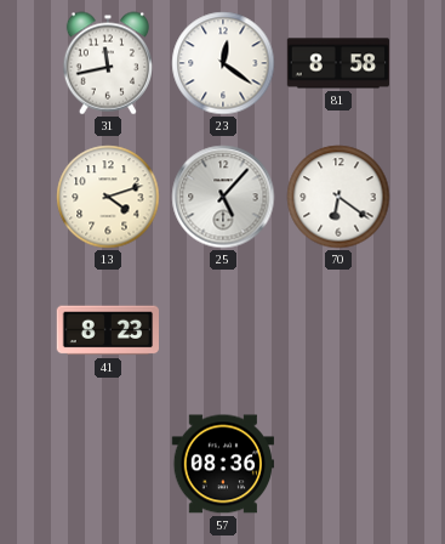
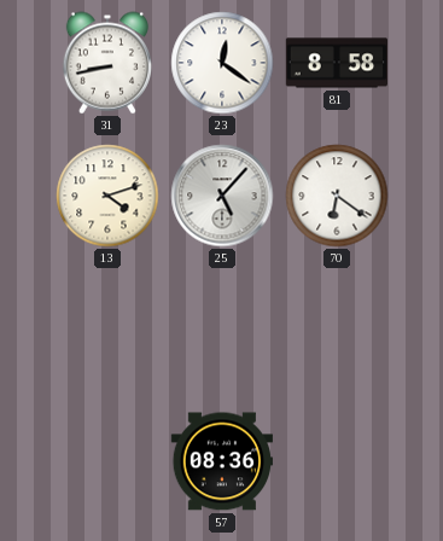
31: 11:43 -> 8:43
41: 8:23 -> none
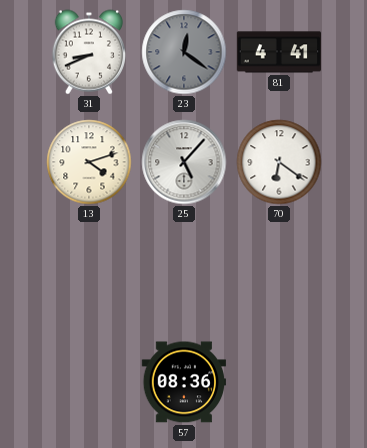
31: 8:43 -> 8:41
23 dial: white -> grey
81: 8:58 -> 4:41
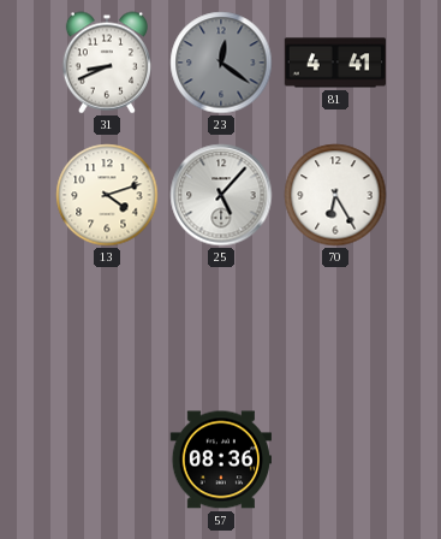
70: 6:21 -> 6:25
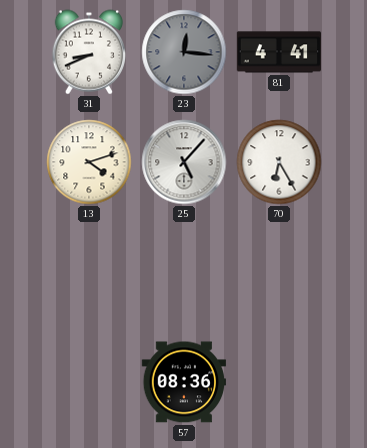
23: 12:21 -> 12:16
